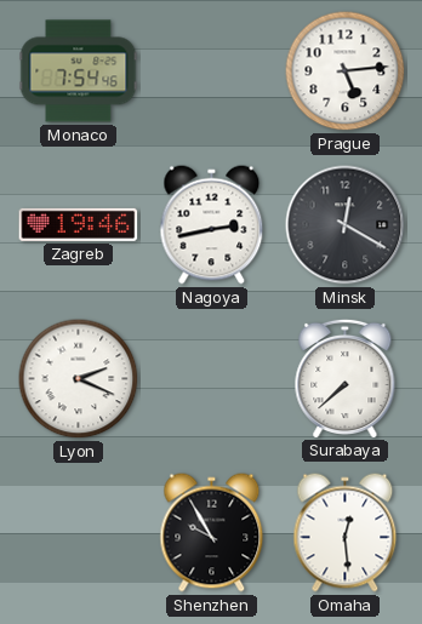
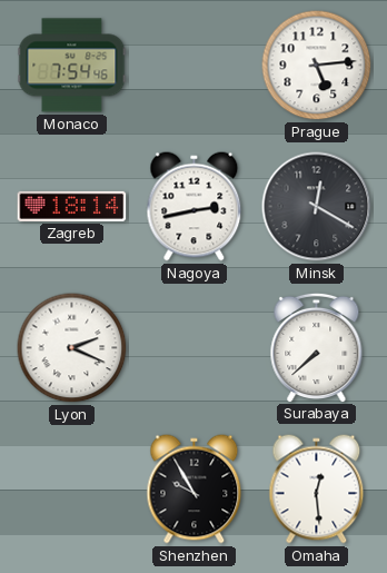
Zagreb: 19:46 -> 18:14
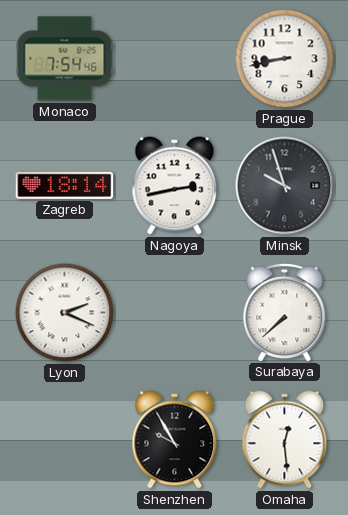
Prague: 5:14 -> 8:43
Minsk: 12:20 -> 9:57
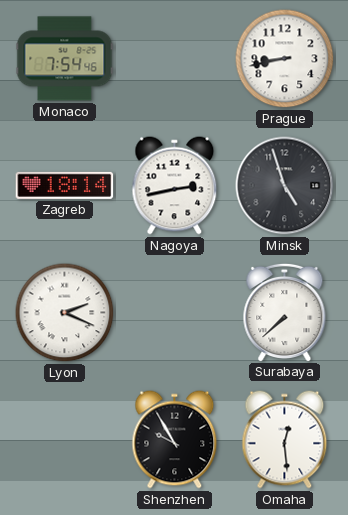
Minsk: 9:57 -> 4:57
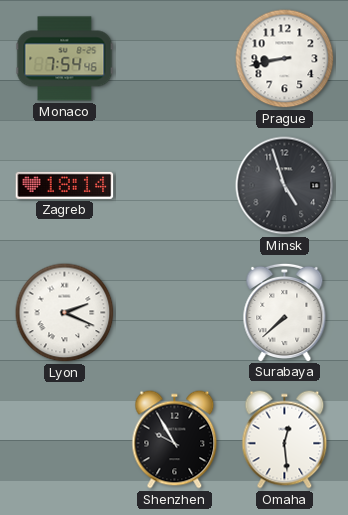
Nagoya: 2:43 -> none
